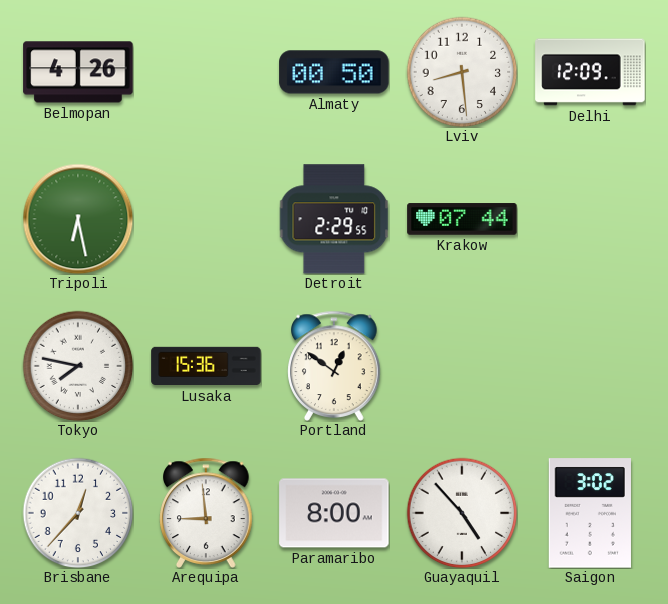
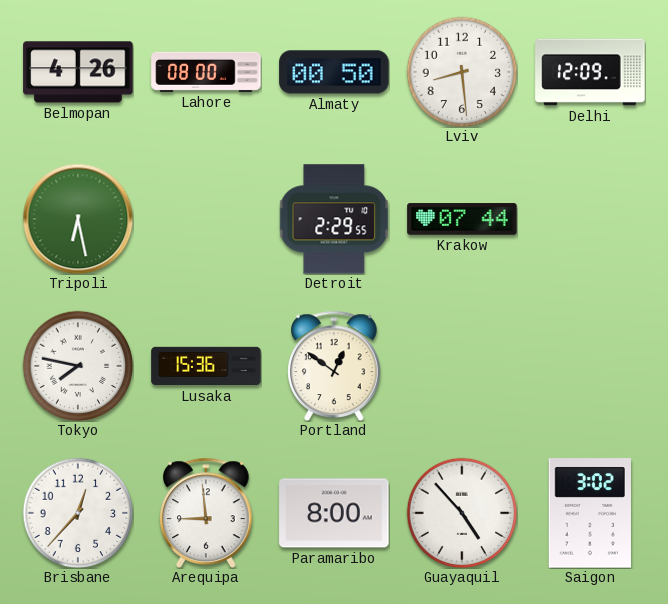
Lahore: none -> 08:00
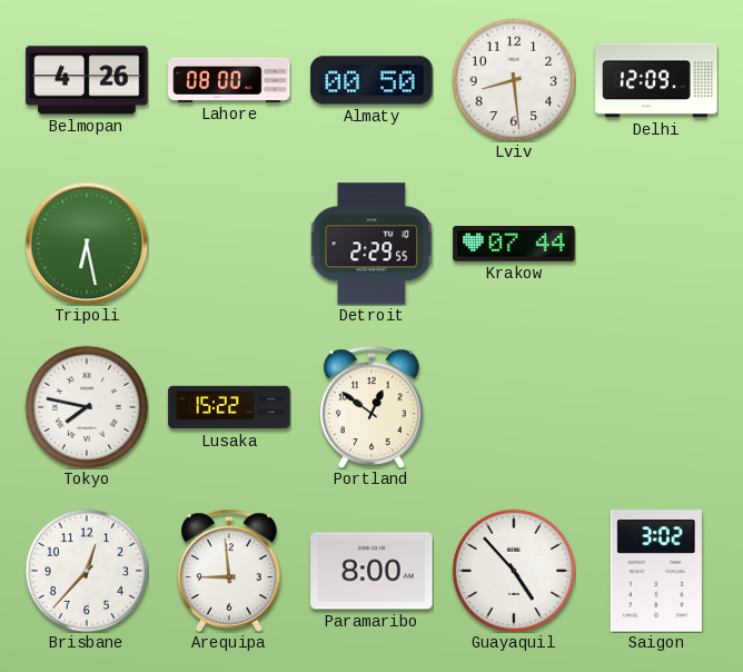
Lusaka: 15:36 -> 15:22
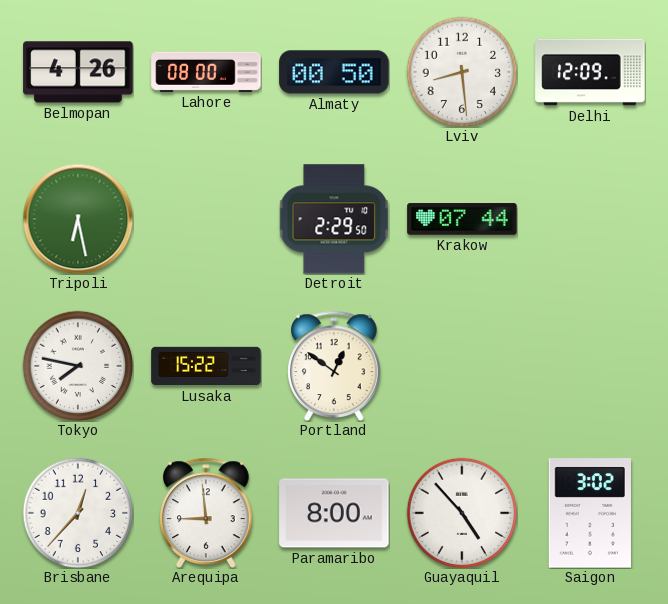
Detroit: 2:29:55 -> 2:29:50
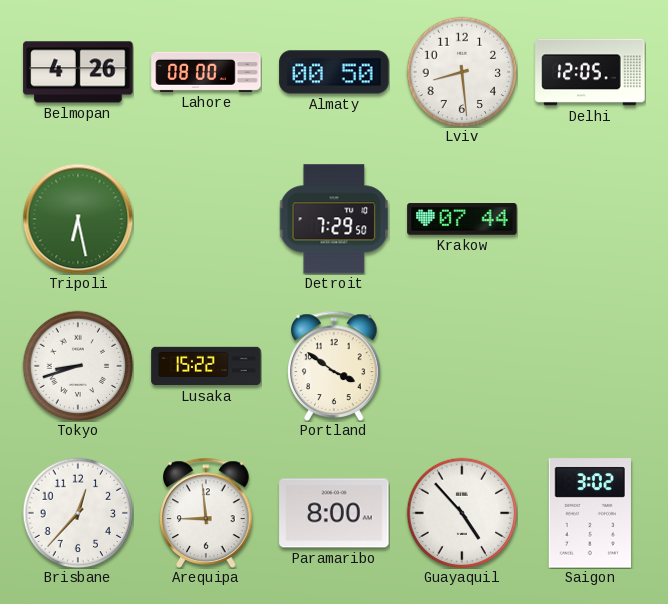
Delhi: 12:09 -> 12:05
Detroit: 2:29 -> 7:29
Tokyo: 7:47 -> 8:42
Portland: 12:51 -> 3:51
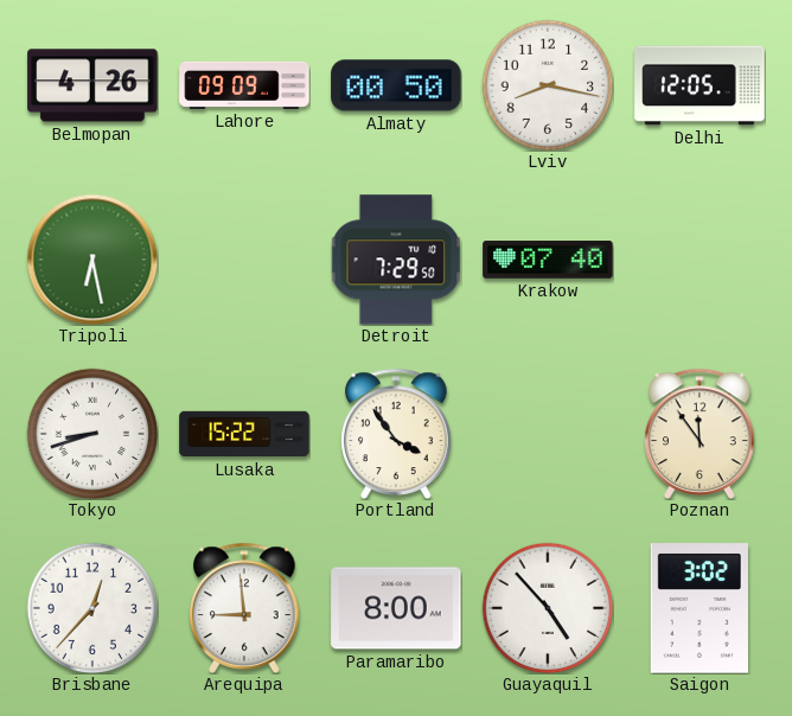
Lahore: 08:00 -> 09:09
Lviv: 8:29 -> 8:17
Krakow: 07:44 -> 07:40
Portland: 3:51 -> 3:54
Poznan: none -> 11:54
